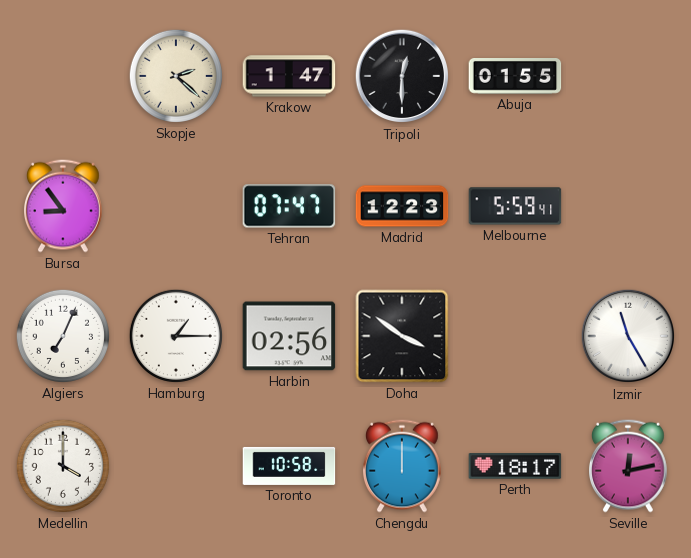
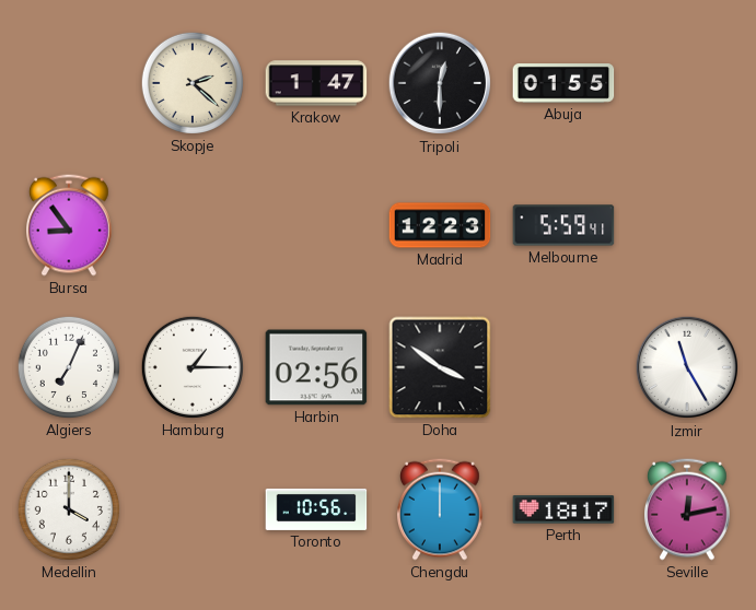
Tehran: 07:47 -> none
Toronto: 10:58 -> 10:56
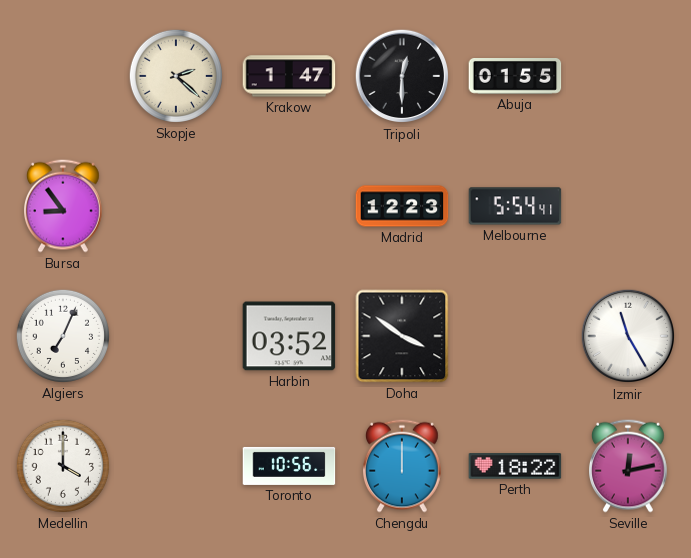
Melbourne: 5:59 -> 5:54
Hamburg: 1:15 -> none
Harbin: 02:56 -> 03:52
Perth: 18:17 -> 18:22
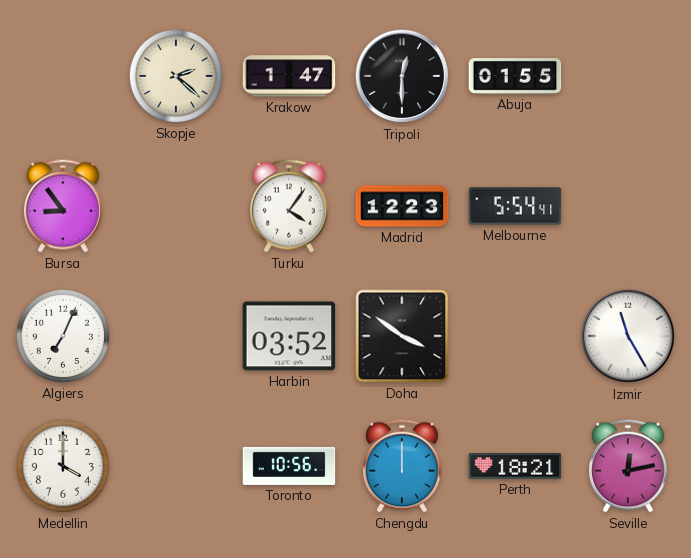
Turku: none -> 4:06
Perth: 18:22 -> 18:21
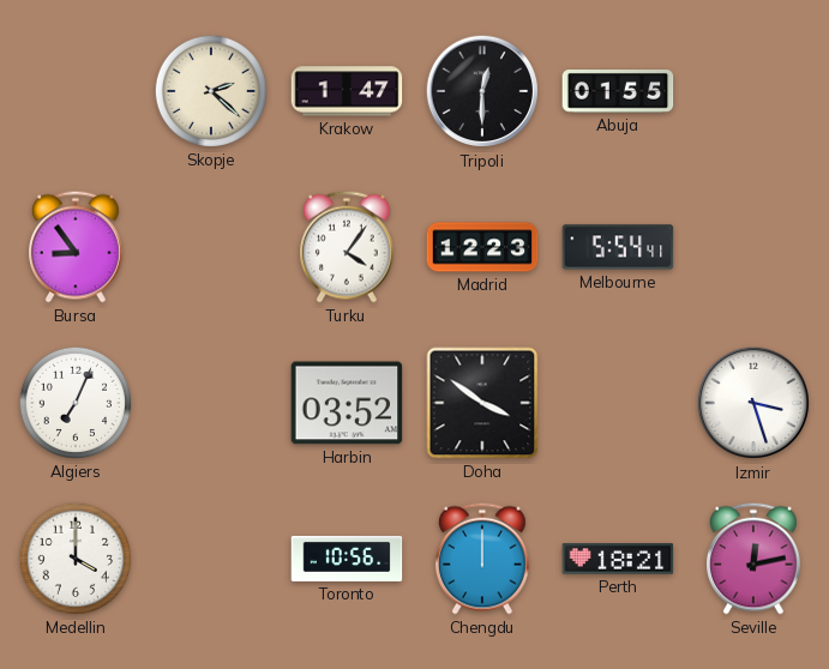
Izmir: 11:25 -> 3:27
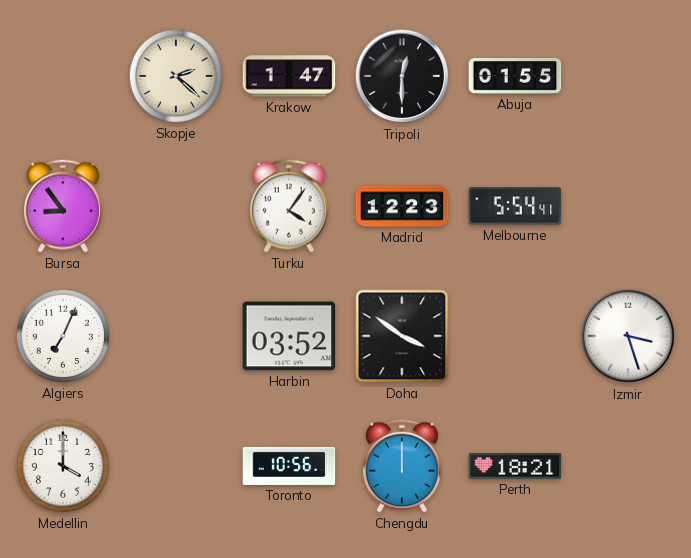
Seville: 12:13 -> none
